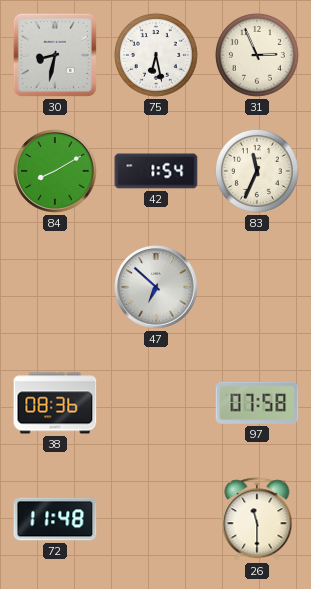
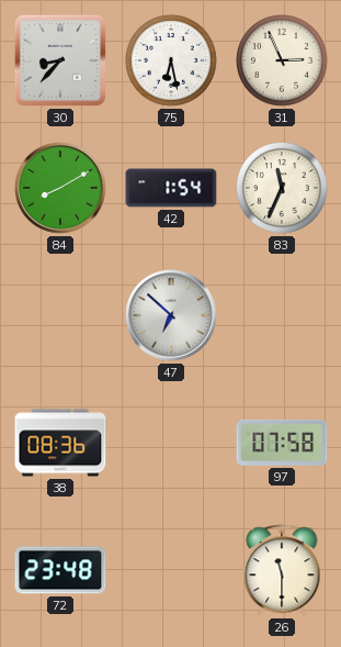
30: 8:32 -> 8:37
72: 11:48 -> 23:48
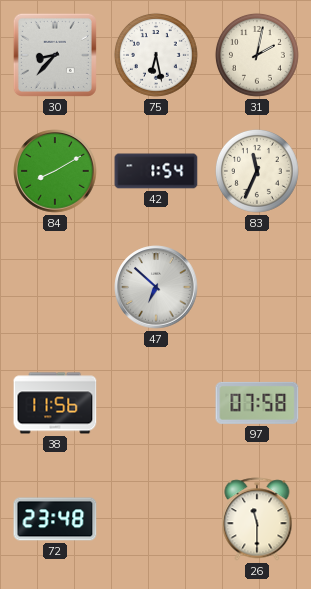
31: 2:56 -> 2:02
38: 08:36 -> 11:56
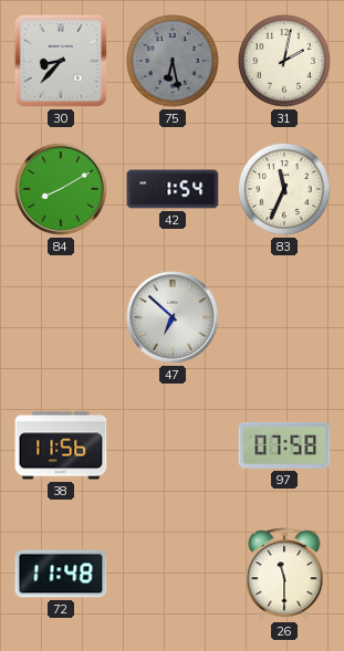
75 dial: white -> grey
72: 23:48 -> 11:48
